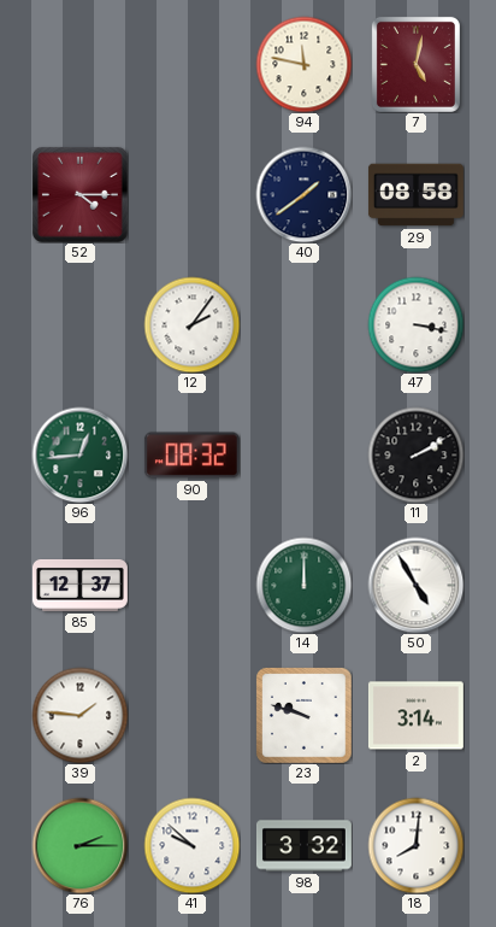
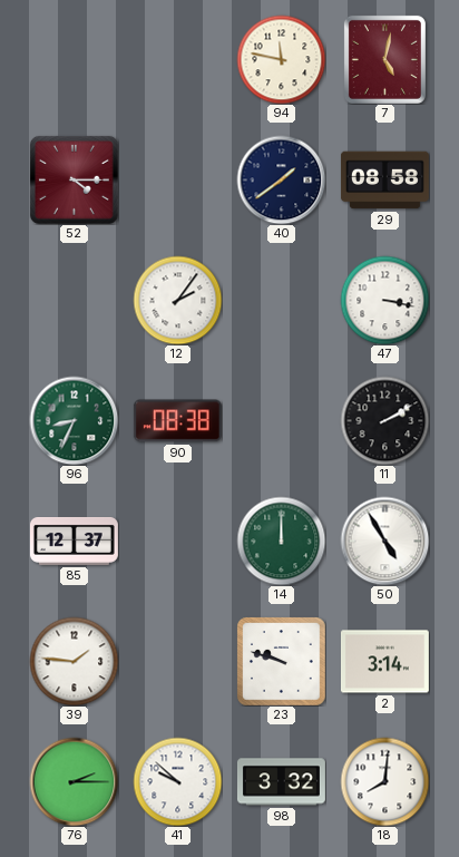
96: 12:44 -> 8:34
90: 08:32 -> 08:38
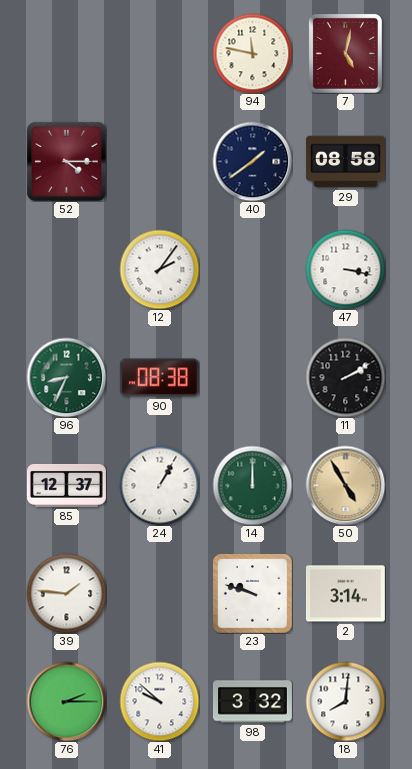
24: none -> 1:05
50 dial: white -> champagne
